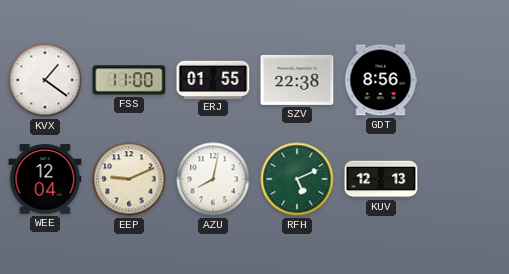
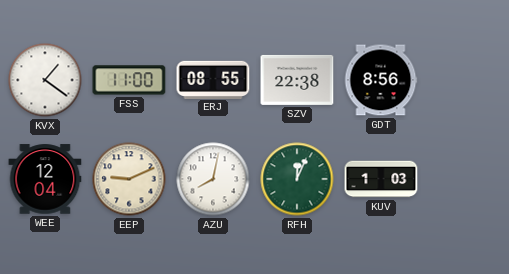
ERJ: 01:55 -> 08:55
RFH: 5:11 -> 12:04
KUV: 12:13 -> 1:03
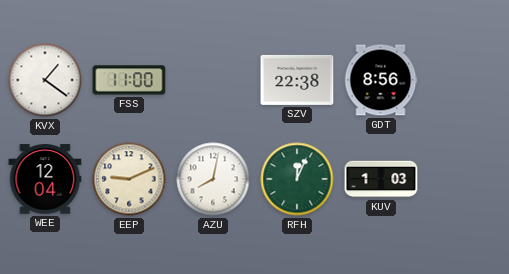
ERJ: 08:55 -> none
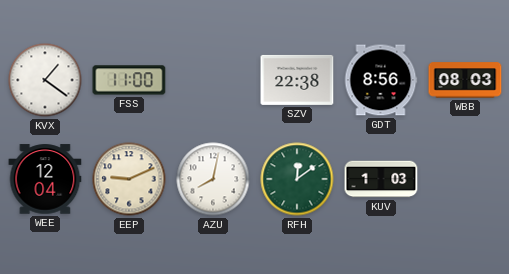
WBB: none -> 08:03
RFH: 12:04 -> 12:09
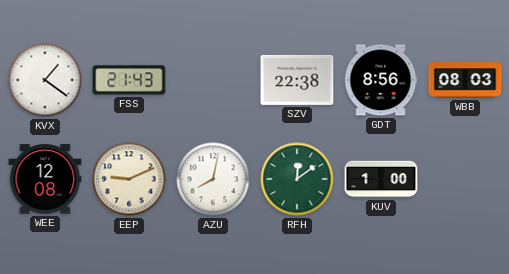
FSS: 11:00 -> 21:43
WEE: 12:04 -> 12:08
KUV: 1:03 -> 1:00
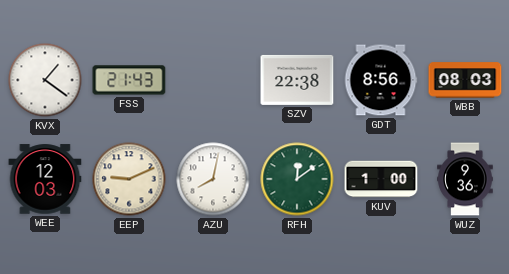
WEE: 12:08 -> 12:03
WUZ: none -> 9:36
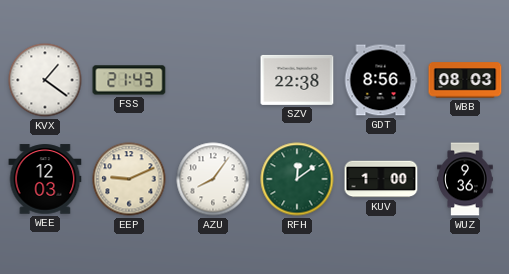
AZU: 8:02 -> 8:06
